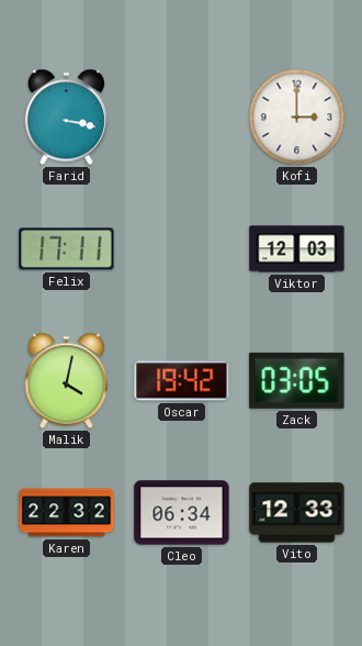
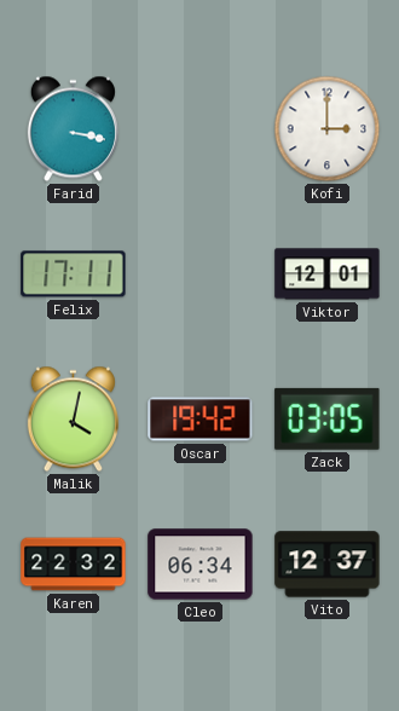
Viktor: 12:03 -> 12:01
Vito: 12:33 -> 12:37
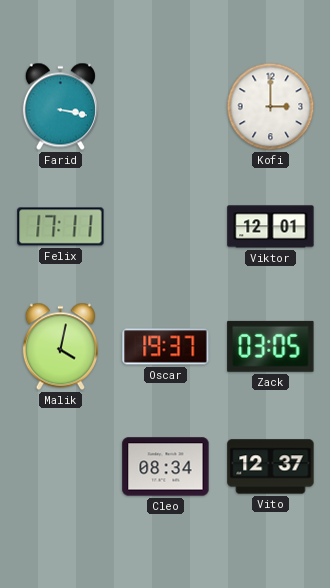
Oscar: 19:42 -> 19:37
Karen: 22:32 -> none
Cleo: 06:34 -> 08:34
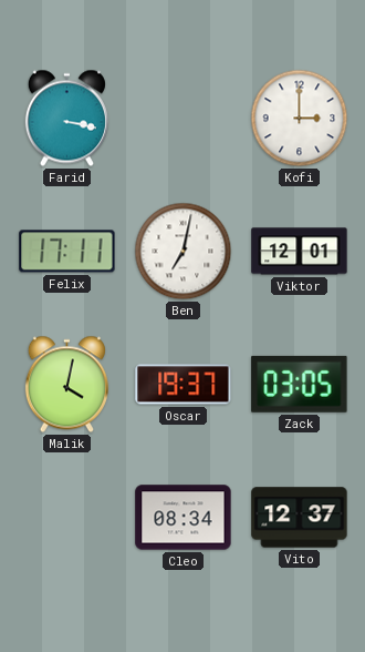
Ben: none -> 7:02
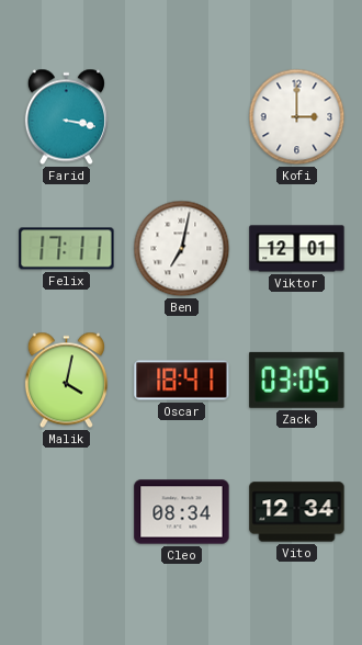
Oscar: 19:37 -> 18:41
Vito: 12:37 -> 12:34
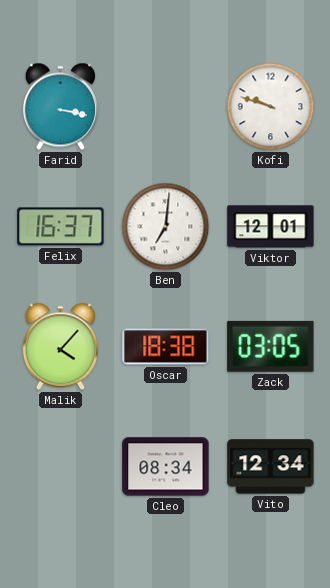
Kofi: 3:00 -> 9:48
Felix: 17:11 -> 16:37
Ben: 7:02 -> 7:01
Malik: 4:02 -> 4:07
Oscar: 18:41 -> 18:38
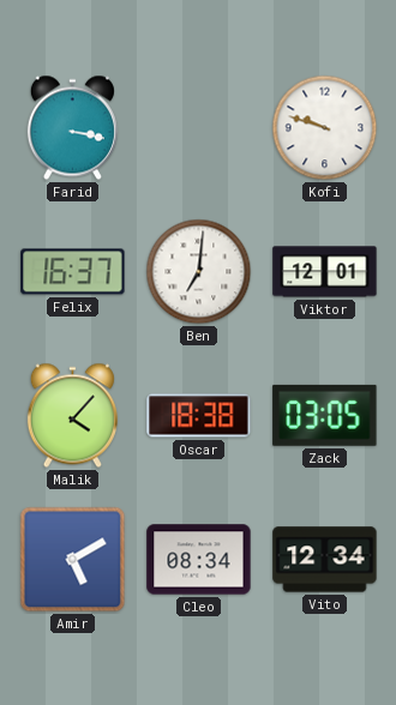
Amir: none -> 5:10
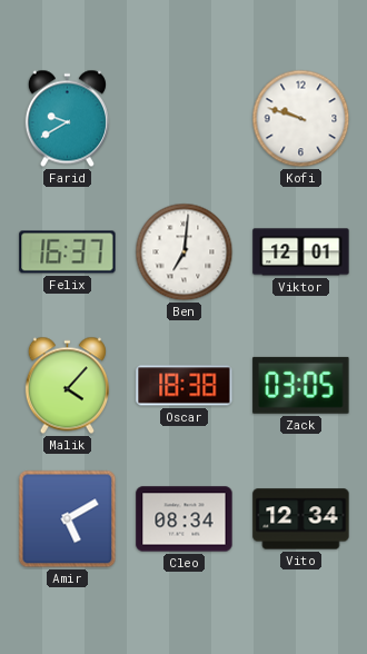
Farid: 3:17 -> 9:40
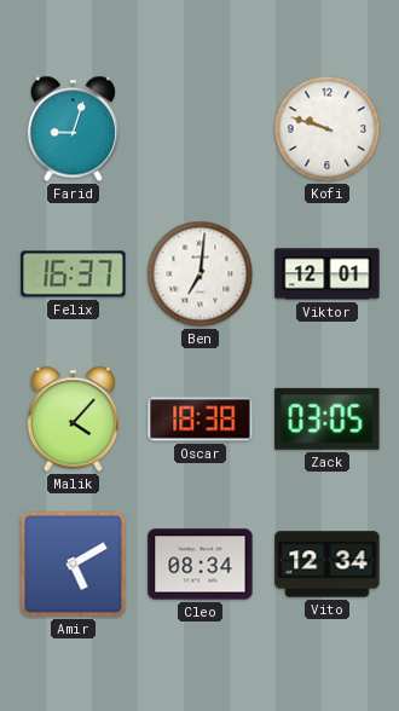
Farid: 9:40 -> 9:03
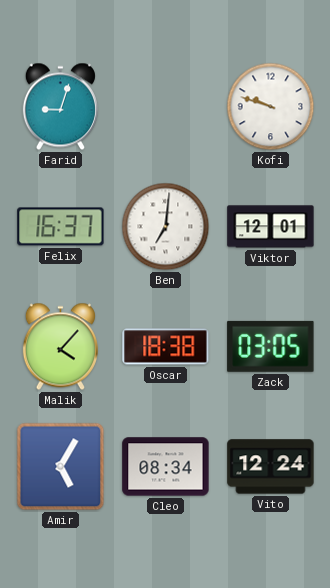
Amir: 5:10 -> 5:05
Vito: 12:34 -> 12:24
